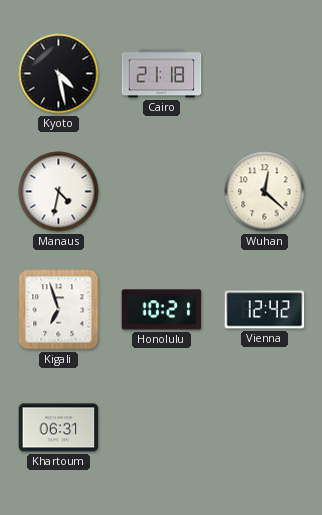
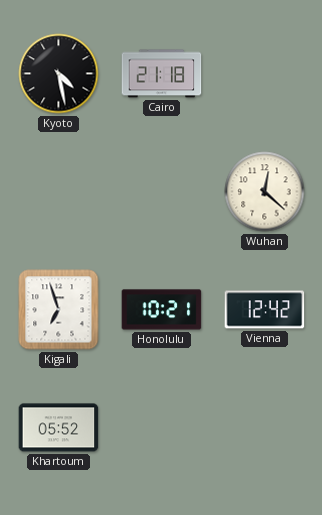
Manaus: 4:32 -> none
Khartoum: 06:31 -> 05:52
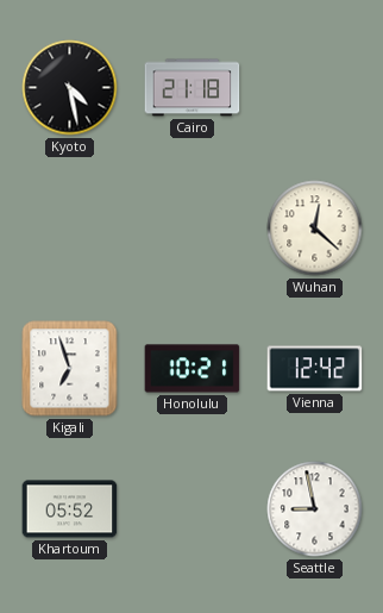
Seattle: none -> 8:58
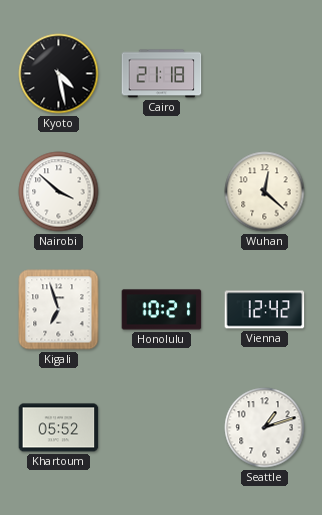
Nairobi: none -> 3:52
Seattle: 8:58 -> 1:12
